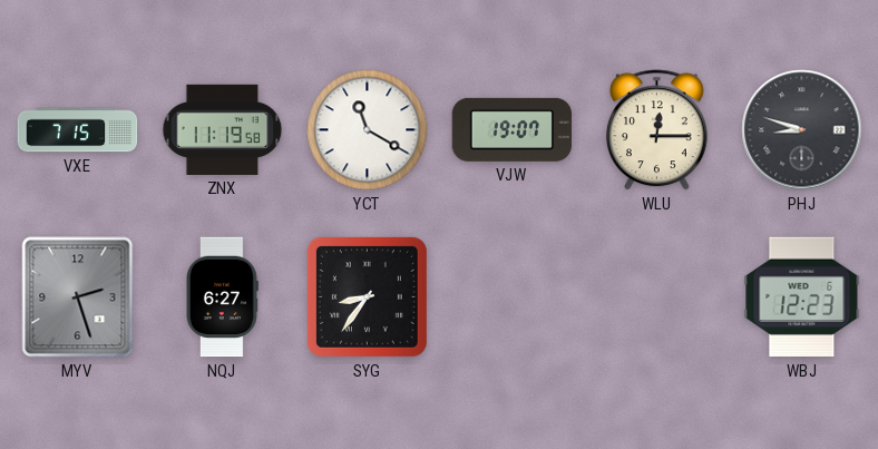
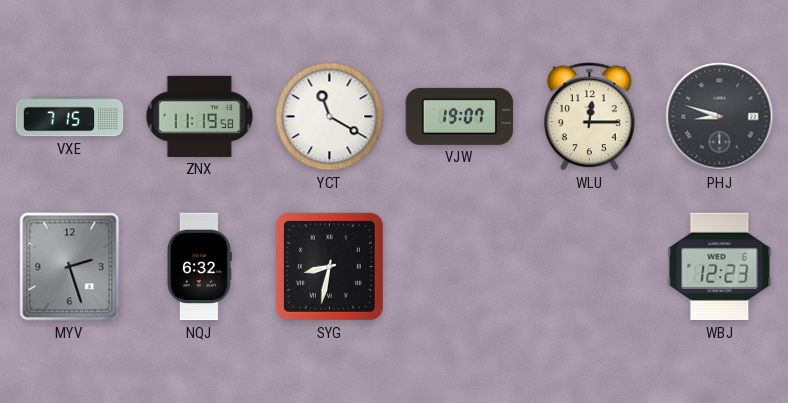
NQJ: 6:27 -> 6:32
SYG: 8:36 -> 8:32
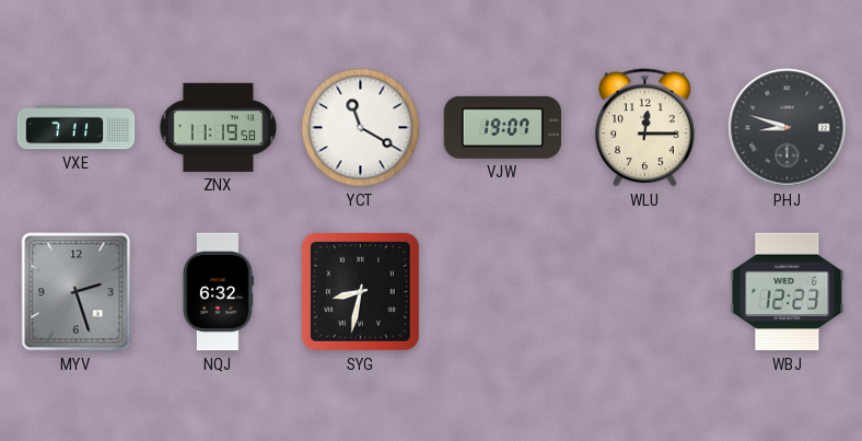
VXE: 7:15 -> 7:11
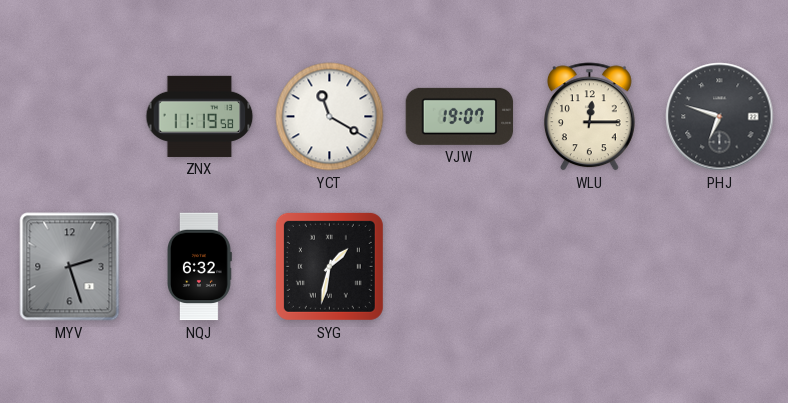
VXE: 7:11 -> none
PHJ: 8:48 -> 6:48
SYG: 8:32 -> 1:32
WBJ: 12:23 -> none
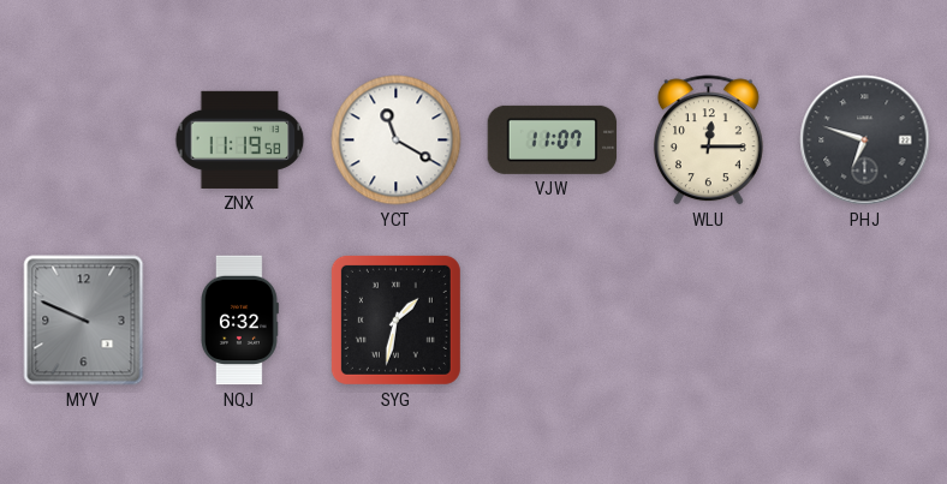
VJW: 19:07 -> 11:07
MYV: 2:27 -> 9:49
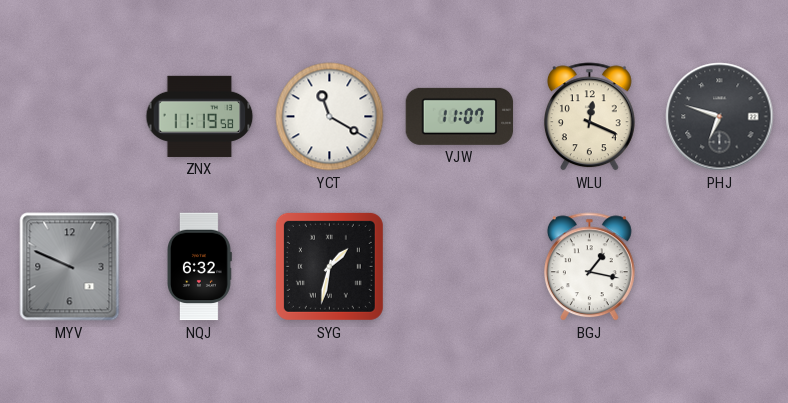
WLU: 12:15 -> 12:19
BGJ: none -> 1:17
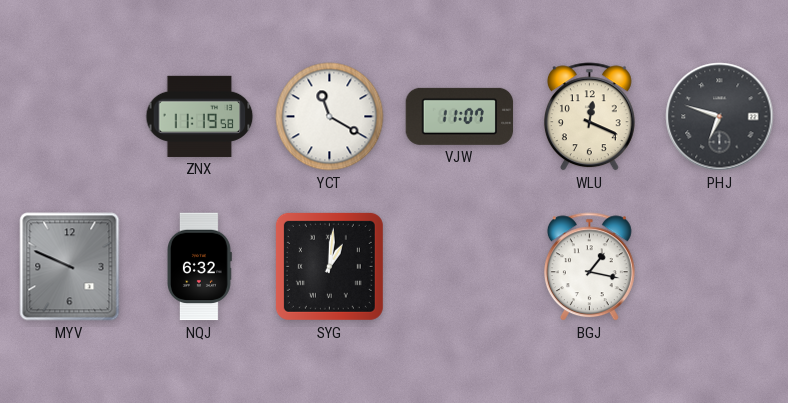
SYG: 1:32 -> 1:01
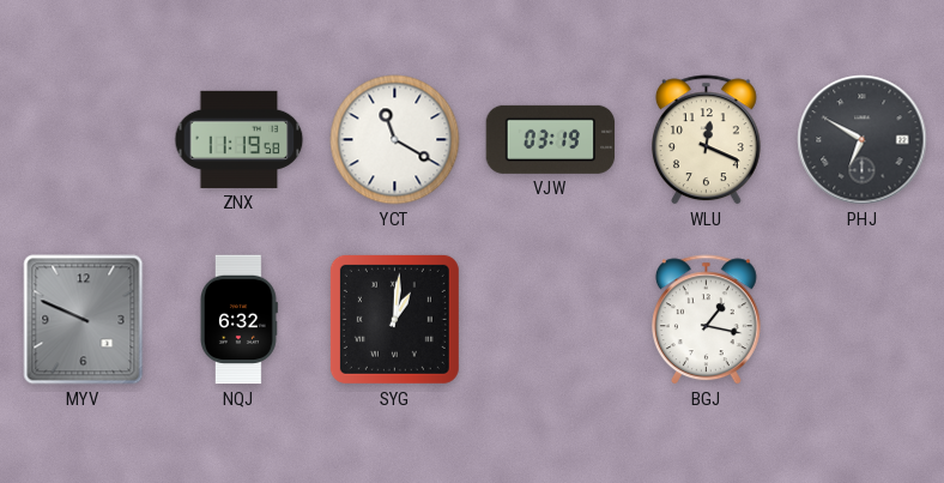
VJW: 11:07 -> 03:19
PHJ: 6:48 -> 6:50
